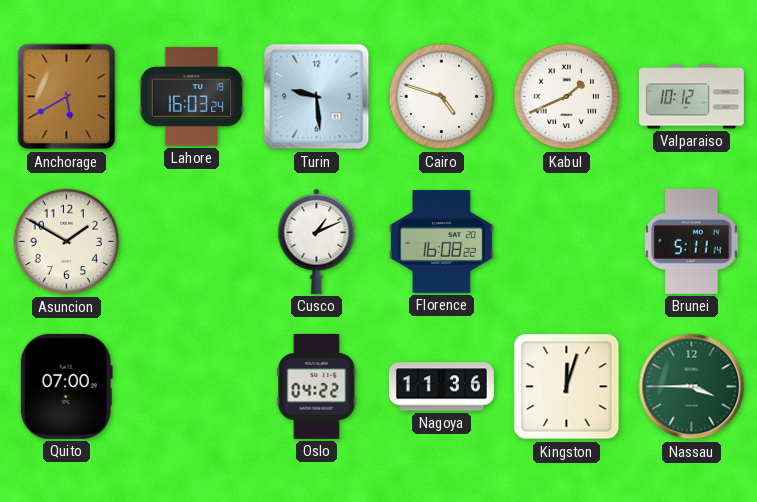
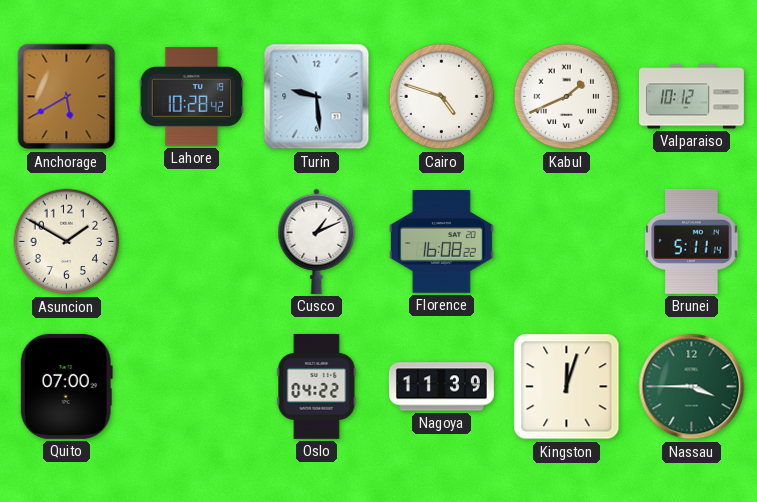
Lahore: 16:03 -> 10:28
Nagoya: 11:36 -> 11:39
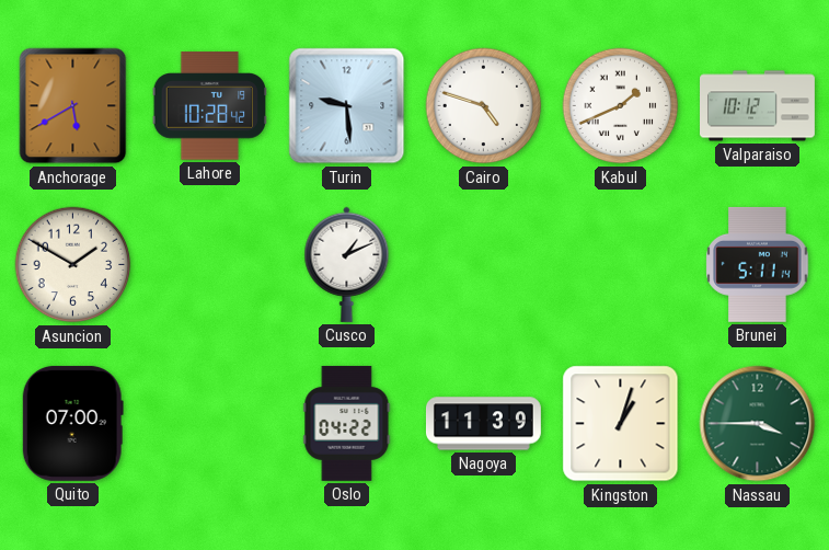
Florence: 16:08 -> none
Kingston: 12:03 -> 1:03
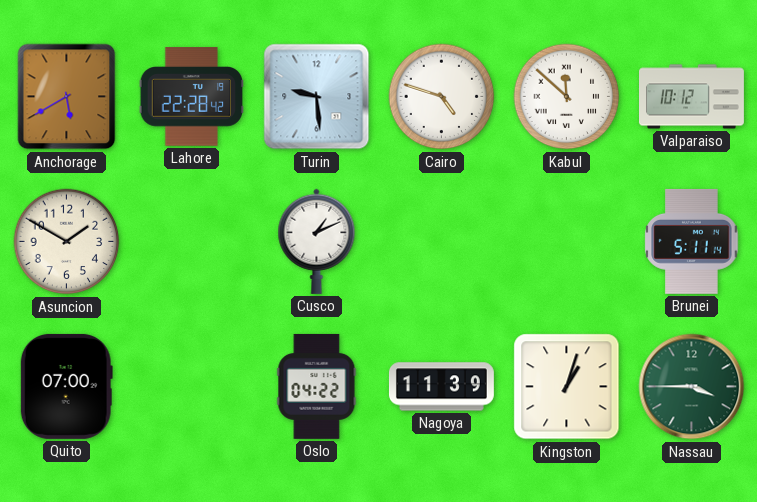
Lahore: 10:28 -> 22:28
Kabul: 1:41 -> 11:52
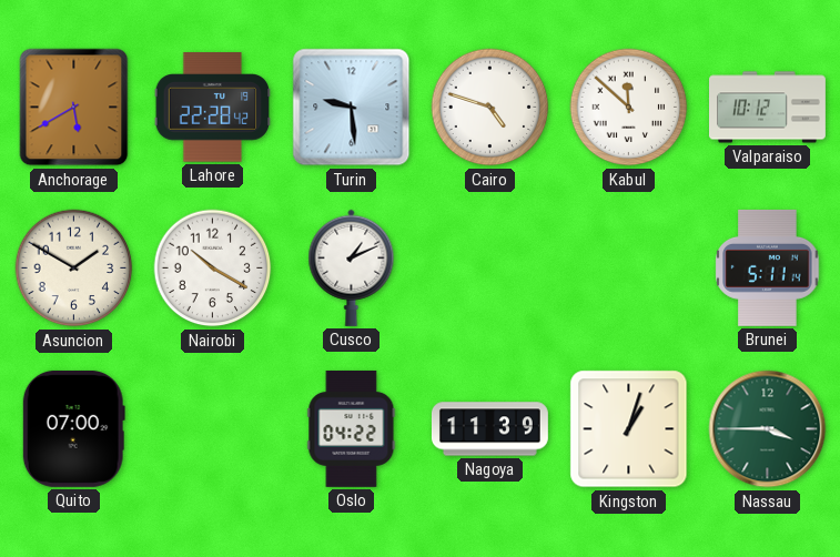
Nairobi: none -> 10:20
